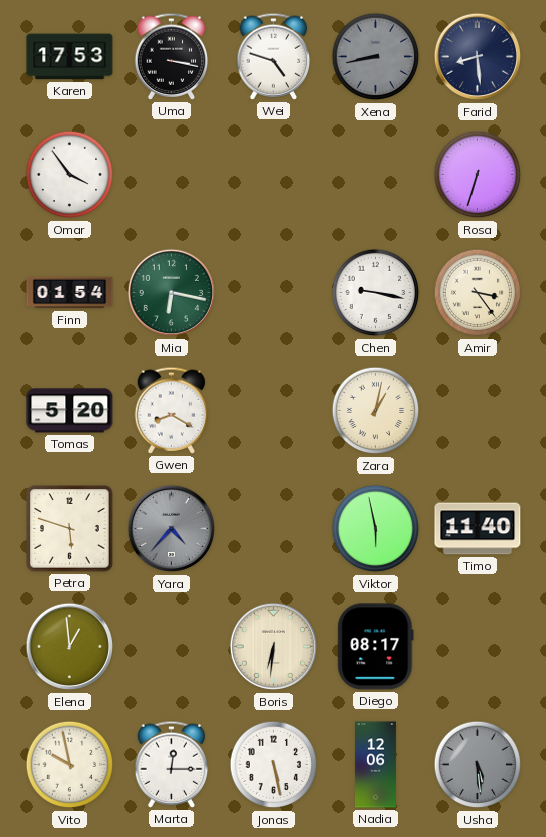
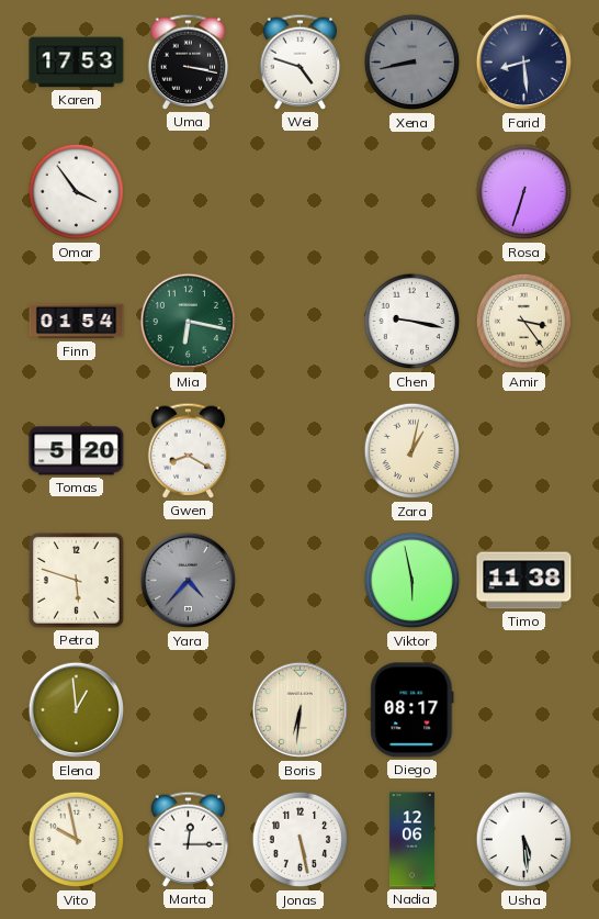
Timo: 11:40 -> 11:38
Usha dial: grey -> white
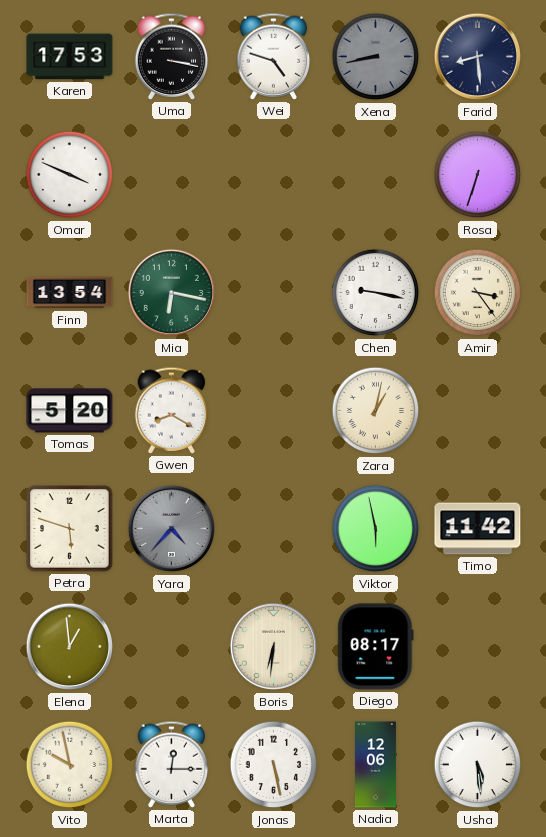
Omar: 3:54 -> 3:49
Finn: 01:54 -> 13:54
Timo: 11:38 -> 11:42
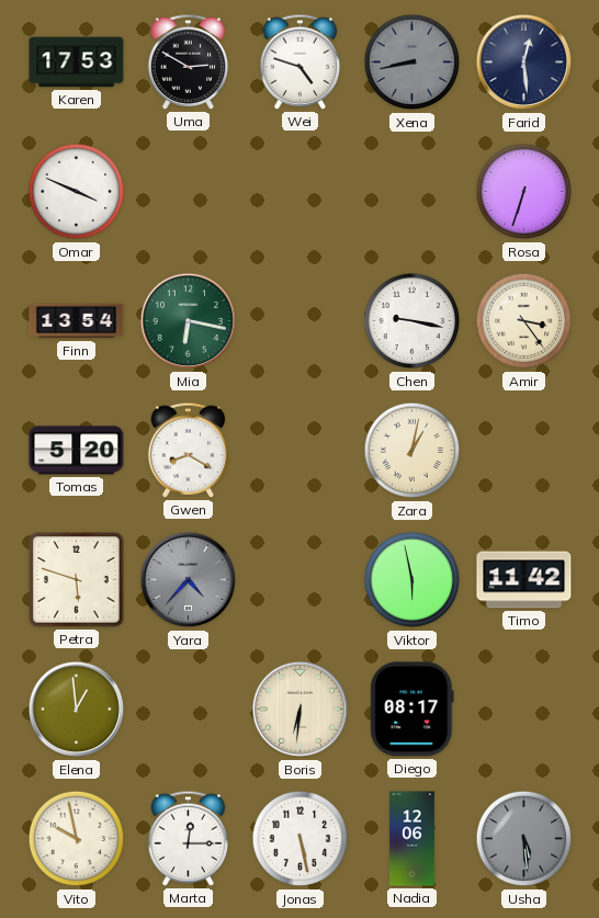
Uma: 3:17 -> 2:50
Farid: 8:29 -> 12:29
Usha dial: white -> grey
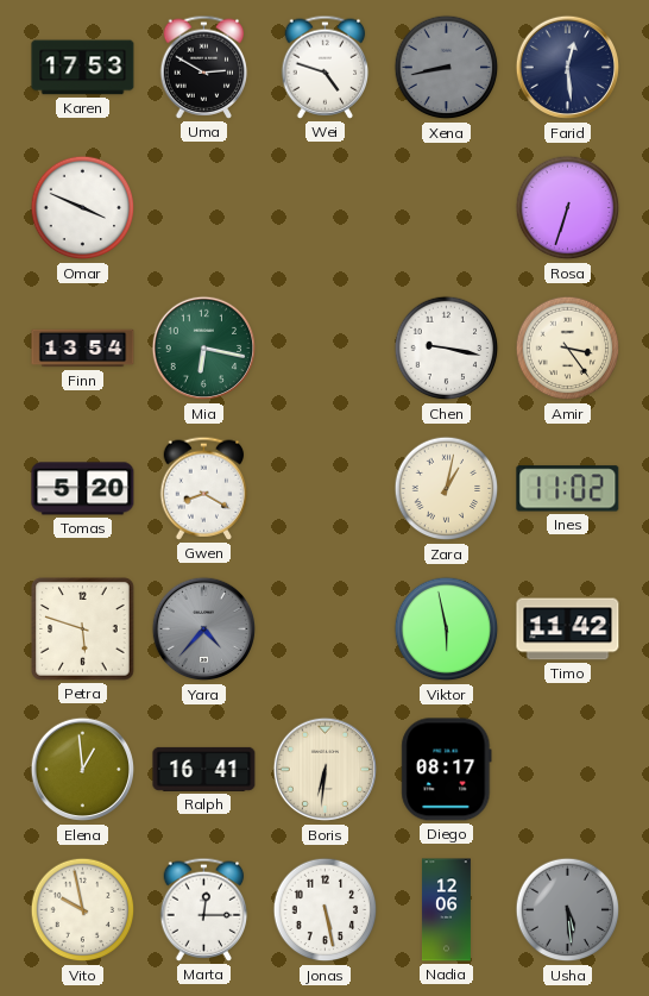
Ines: none -> 11:02
Ralph: none -> 16:41
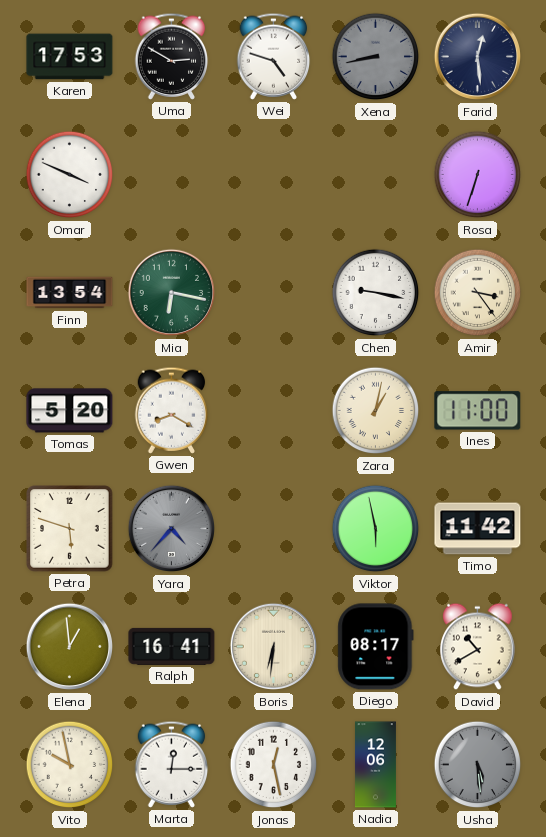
Ines: 11:02 -> 11:00
David: none -> 10:40
Jonas: 5:28 -> 12:28
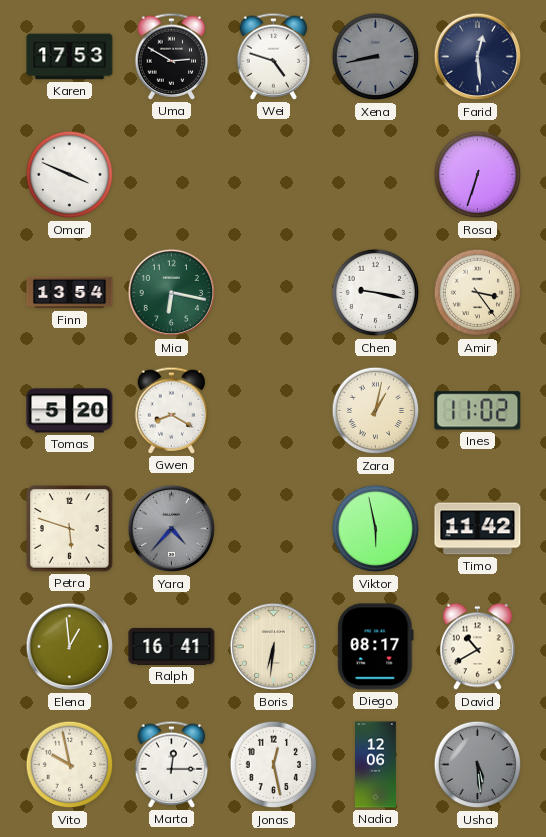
Ines: 11:00 -> 11:02
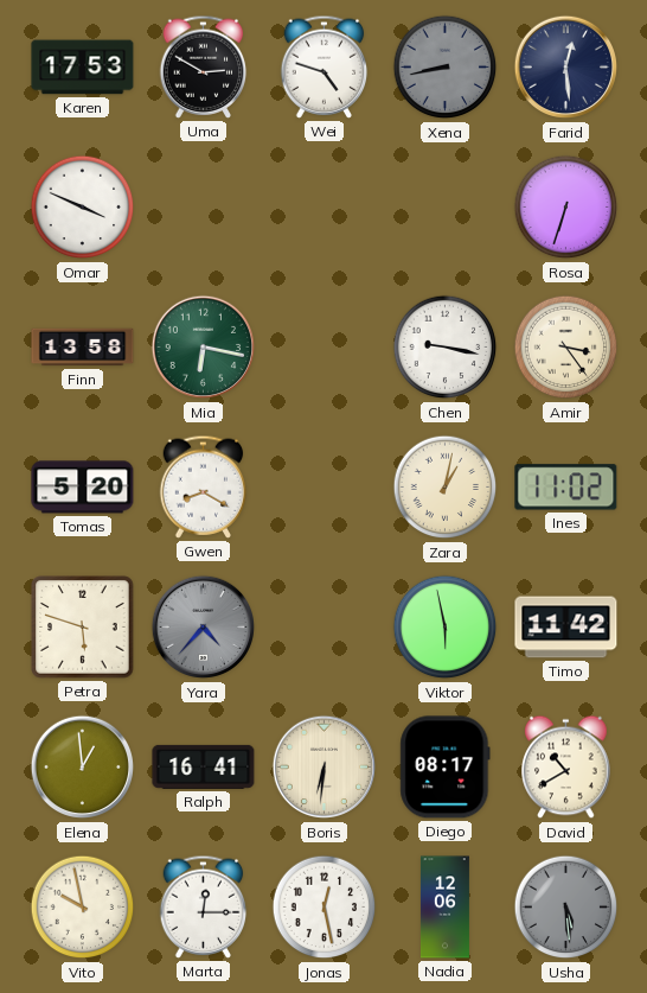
Finn: 13:54 -> 13:58
